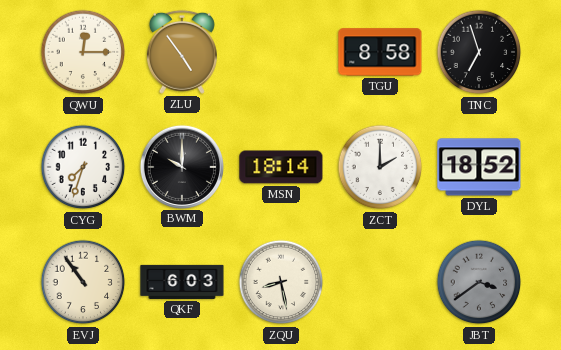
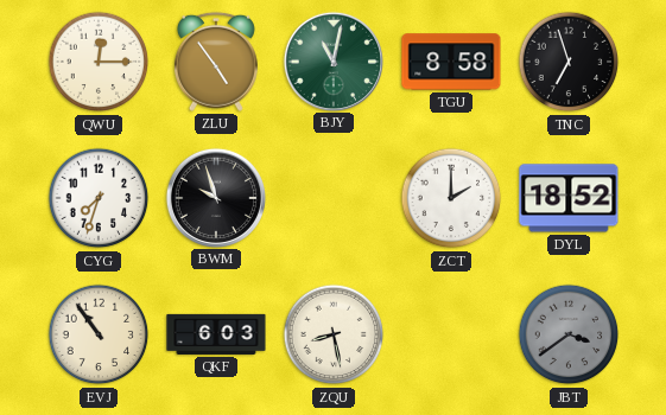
BJY: none -> 11:02
BWM: 10:00 -> 9:57
MSN: 18:14 -> none
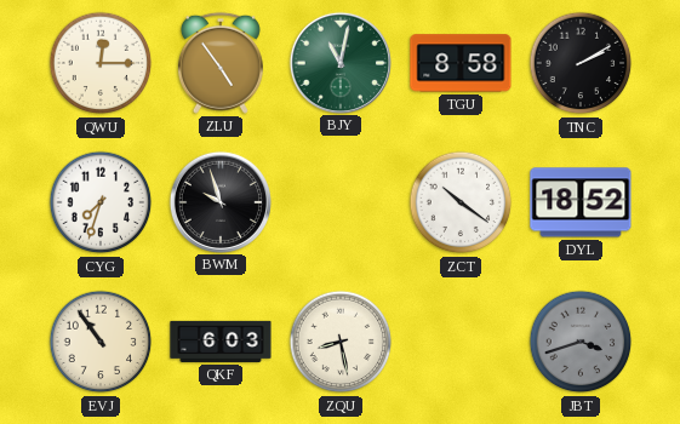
TNC: 6:57 -> 2:10
ZCT: 2:00 -> 10:21
JBT: 3:39 -> 3:42
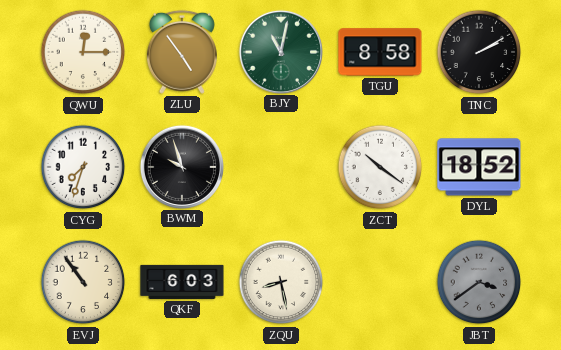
JBT: 3:42 -> 3:39
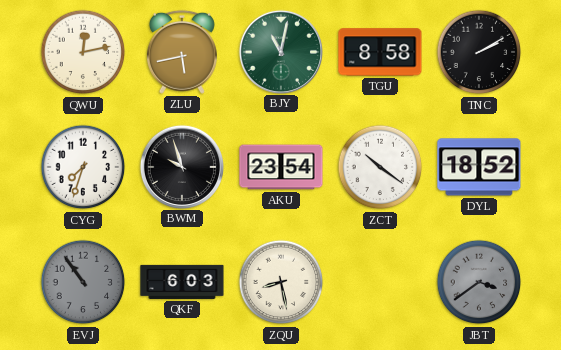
QWU: 12:15 -> 12:13
ZLU: 4:54 -> 5:43
AKU: none -> 23:54
EVJ dial: cream -> grey
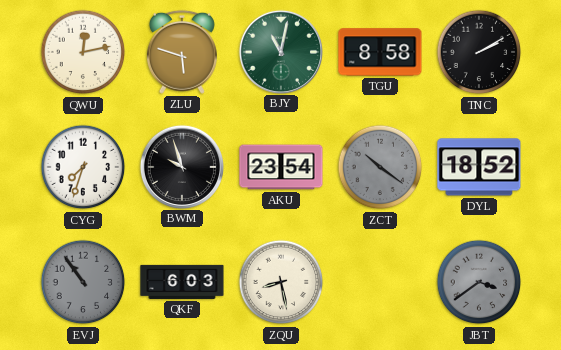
ZLU: 5:43 -> 5:48
ZCT dial: white -> grey
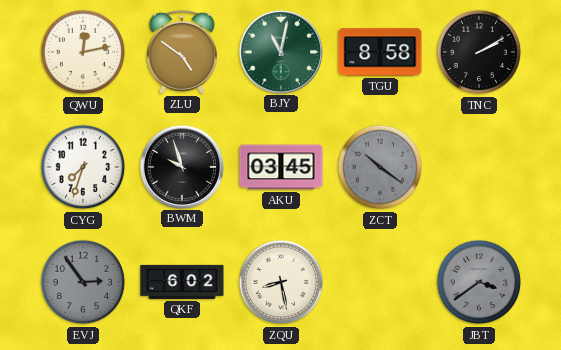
ZLU: 5:48 -> 4:51
AKU: 23:54 -> 03:45
DYL: 18:52 -> none
EVJ: 10:54 -> 2:54
QKF: 6:03 -> 6:02
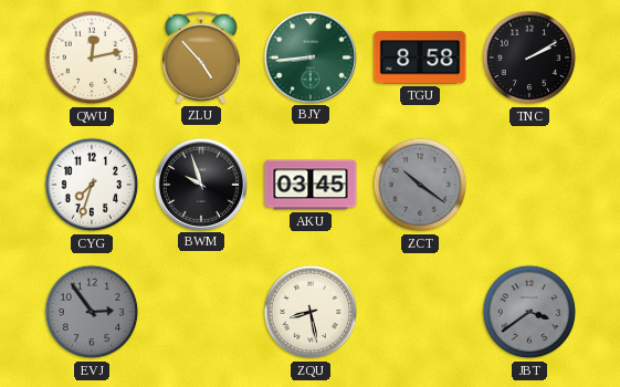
ZLU: 4:51 -> 4:53
BJY: 11:02 -> 8:44
QKF: 6:02 -> none
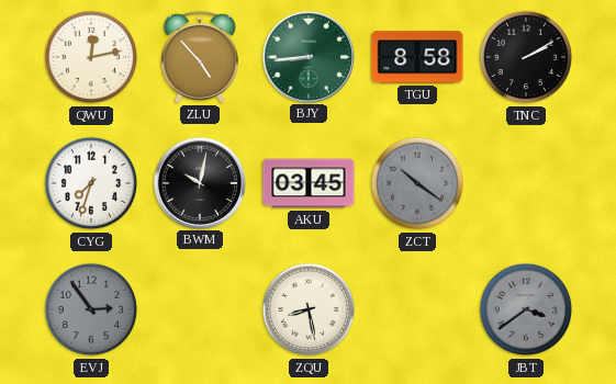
BWM: 9:57 -> 10:02
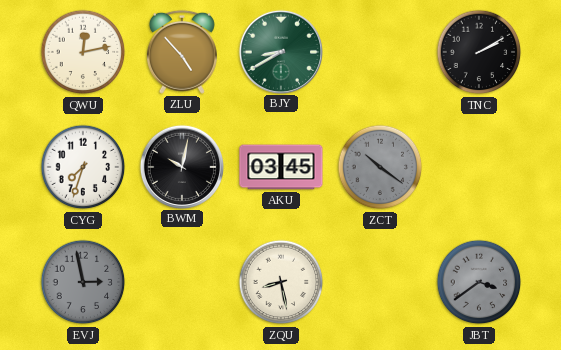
BJY: 8:44 -> 8:40
TGU: 8:58 -> none
EVJ: 2:54 -> 2:58
